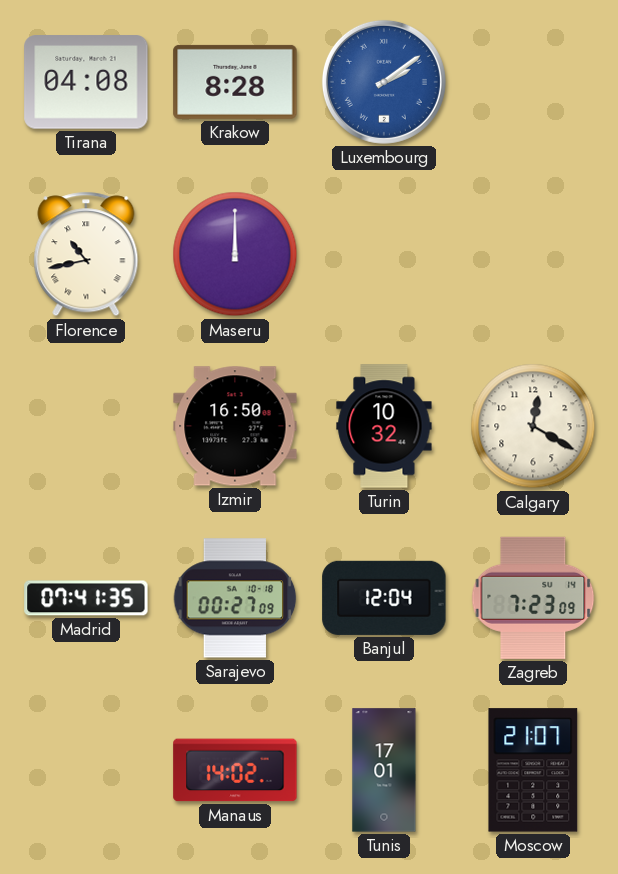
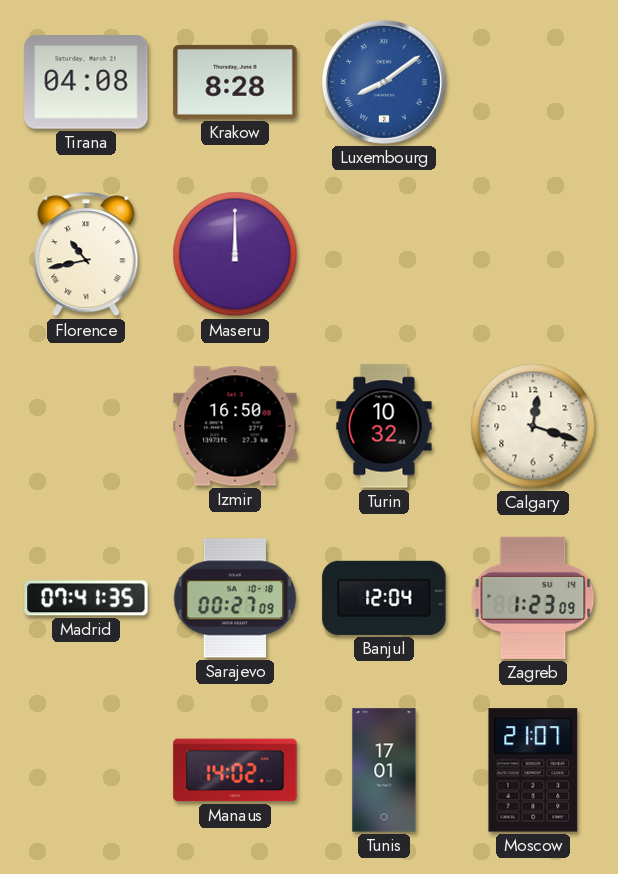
Luxembourg: 2:09 -> 8:09
Calgary: 12:20 -> 12:18
Zagreb: 7:23 -> 1:23
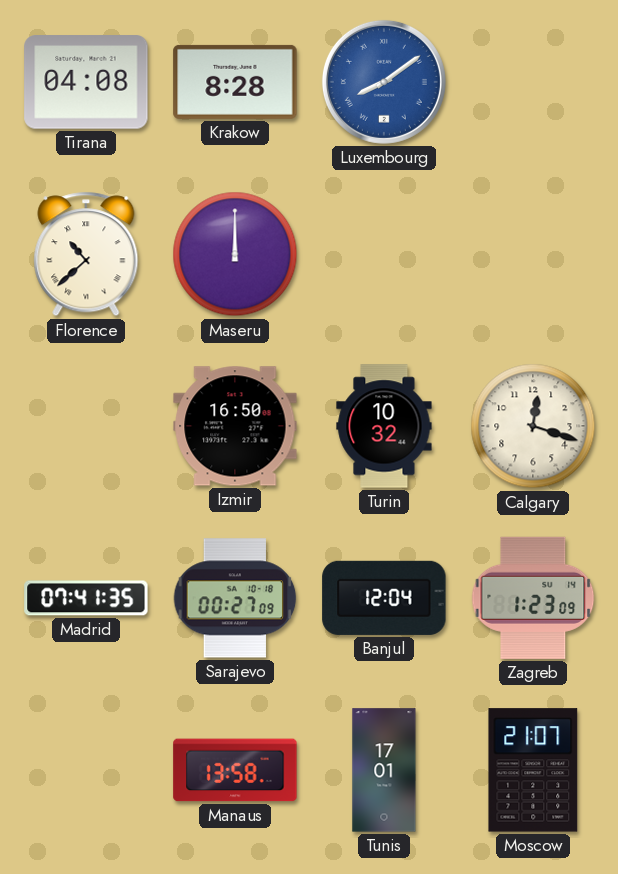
Florence: 10:43 -> 10:38
Manaus: 14:02 -> 13:58
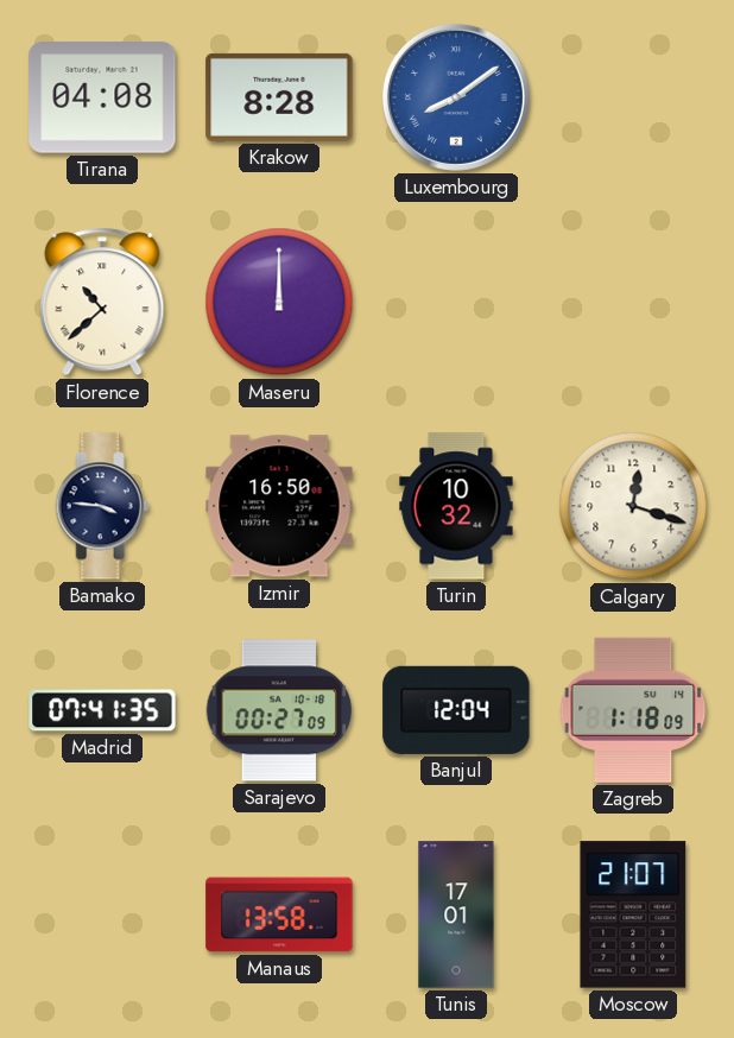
Bamako: none -> 3:46
Zagreb: 1:23 -> 1:18
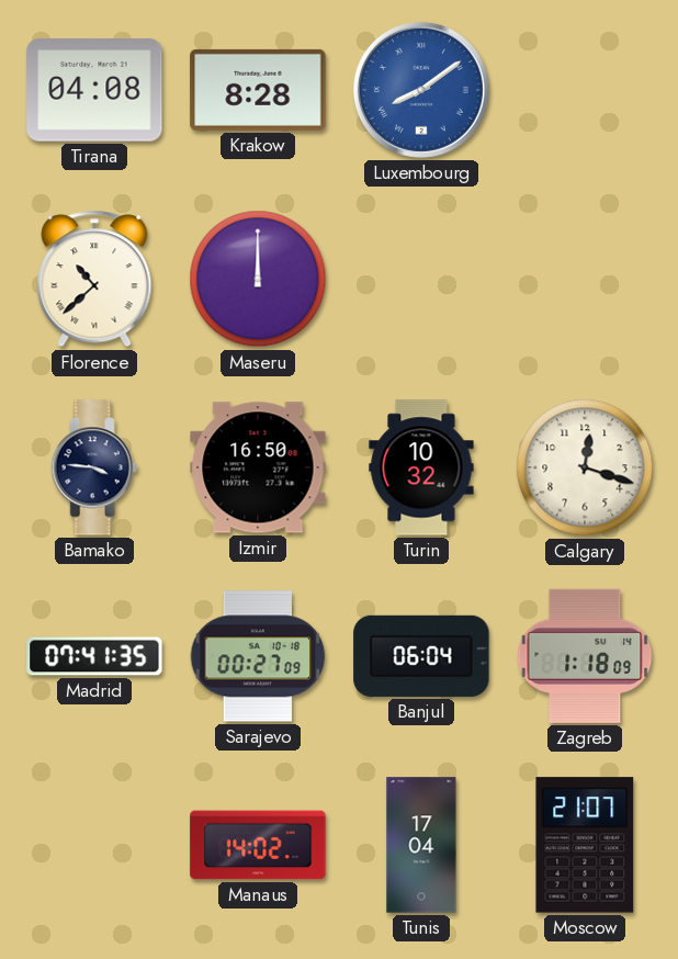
Banjul: 12:04 -> 06:04
Manaus: 13:58 -> 14:02
Tunis: 17:01 -> 17:04
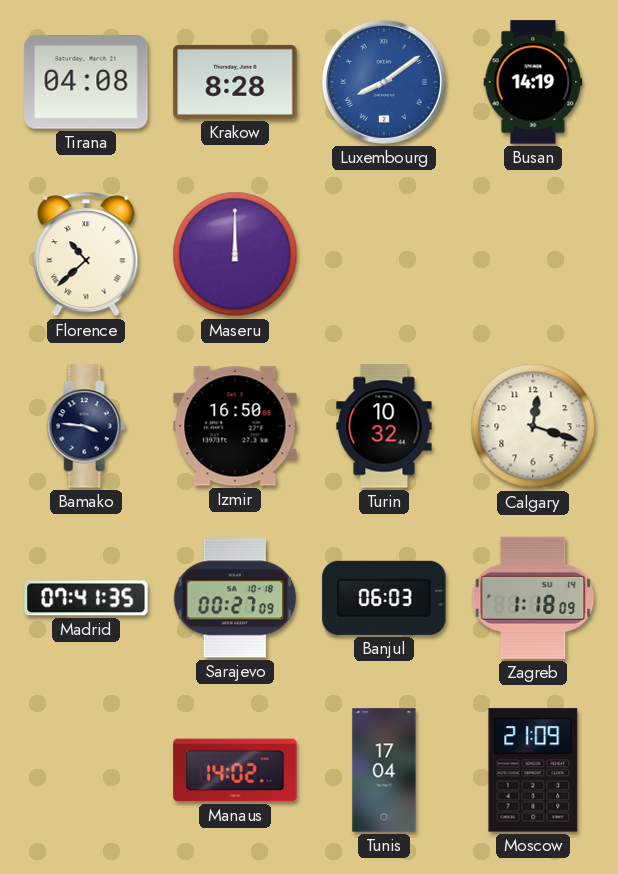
Busan: none -> 14:19
Banjul: 06:04 -> 06:03
Moscow: 21:07 -> 21:09
